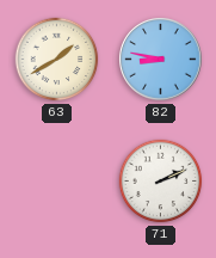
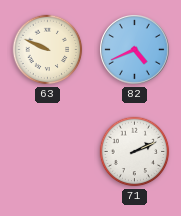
63: 1:40 -> 9:49
82: 8:47 -> 4:41
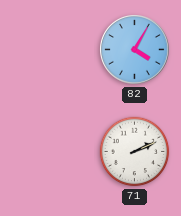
63: 9:49 -> none
82: 4:41 -> 4:05
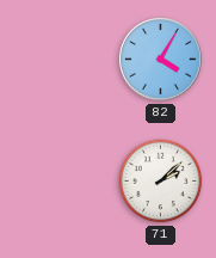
71: 2:11 -> 2:08
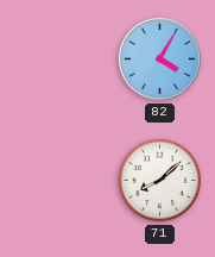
71: 2:08 -> 8:08
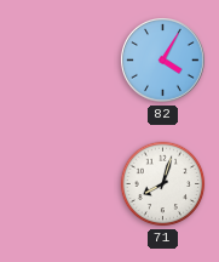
71: 8:08 -> 8:03
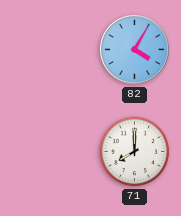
71: 8:03 -> 8:00
